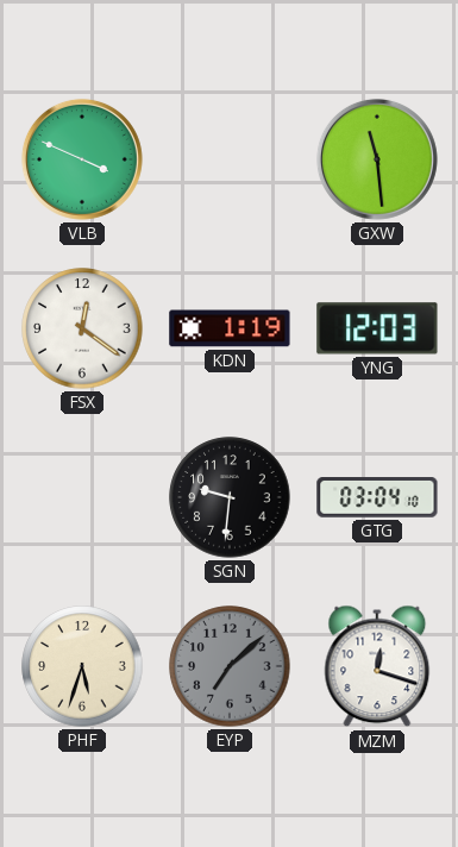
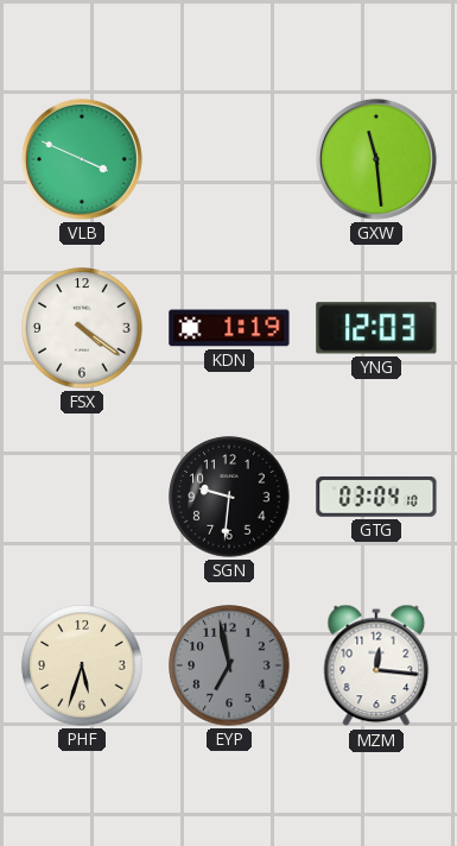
FSX: 12:21 -> 4:21
EYP: 7:08 -> 6:58
MZM: 12:18 -> 12:16
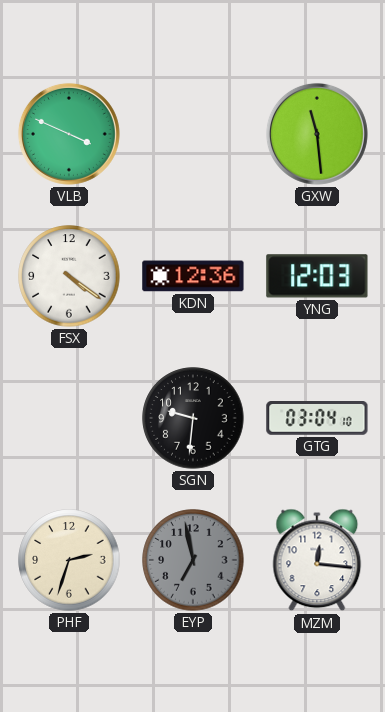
KDN: 1:19 -> 12:36
PHF: 5:33 -> 2:33
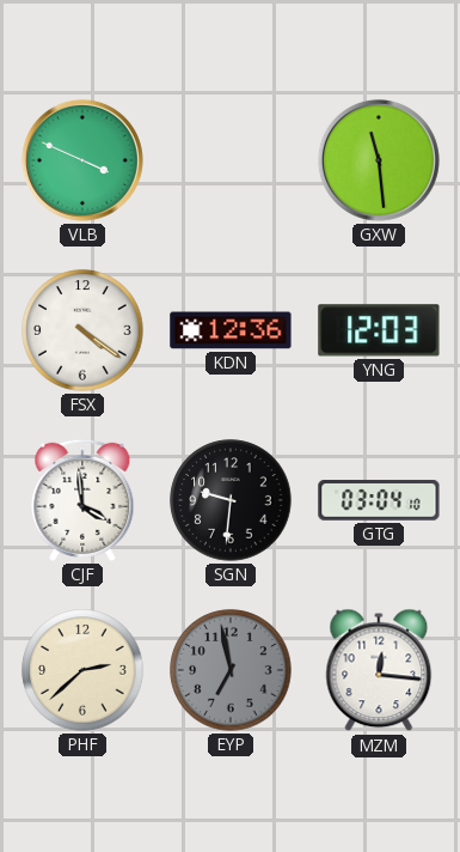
CJF: none -> 3:59
PHF: 2:33 -> 2:38
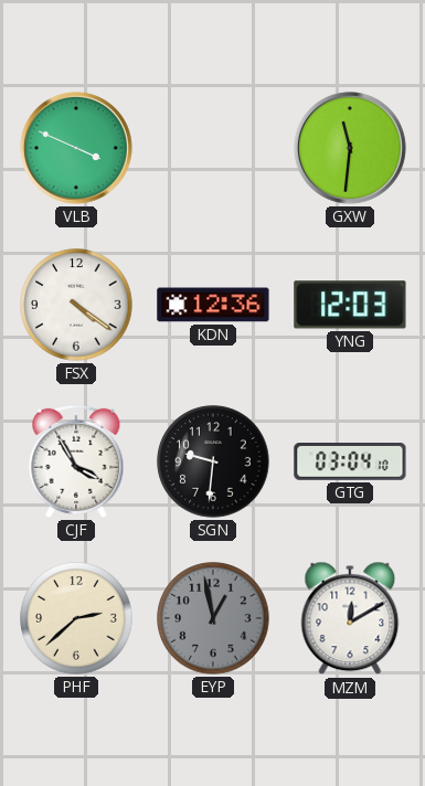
GXW: 11:29 -> 11:31
CJF: 3:59 -> 3:55
EYP: 6:58 -> 12:58
MZM: 12:16 -> 12:10
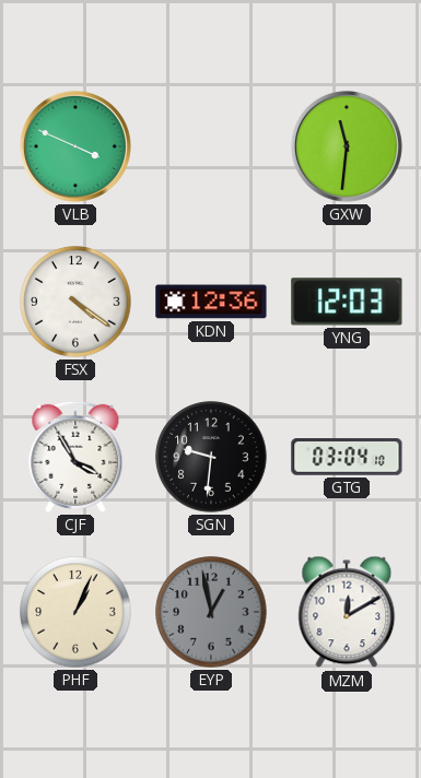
PHF: 2:38 -> 1:04
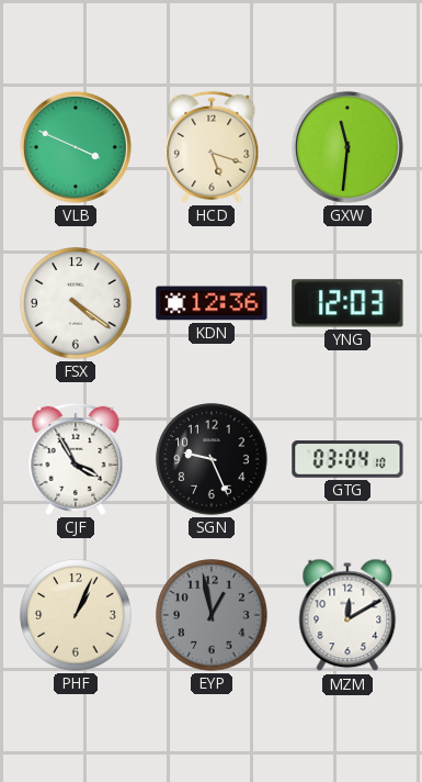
HCD: none -> 5:18
SGN: 9:31 -> 9:26
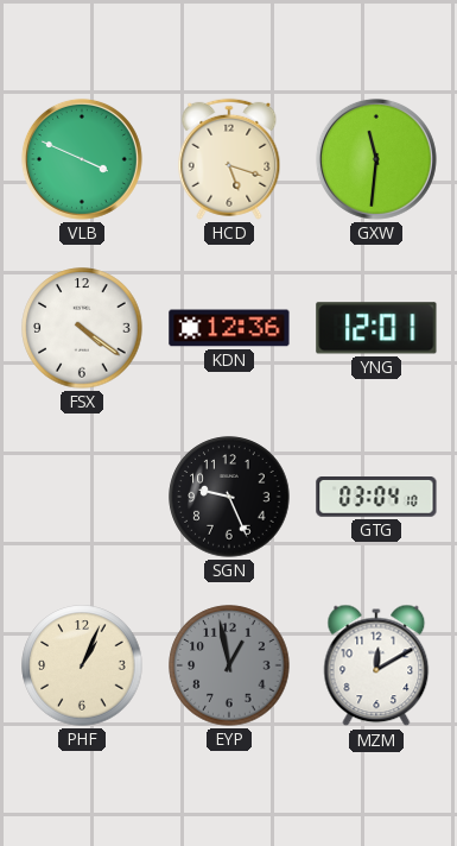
YNG: 12:03 -> 12:01
CJF: 3:55 -> none
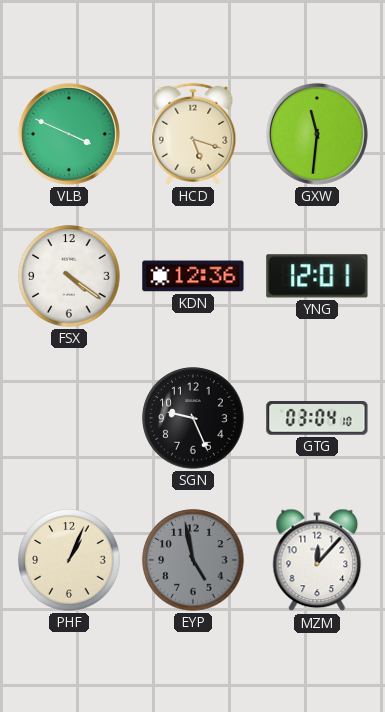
EYP: 12:58 -> 4:58
MZM: 12:10 -> 12:07
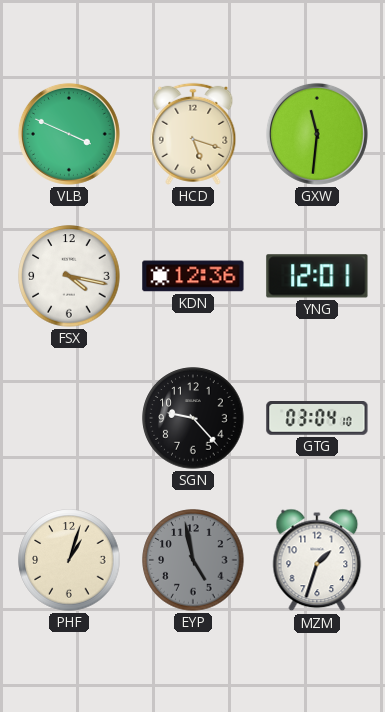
FSX: 4:21 -> 4:17
SGN: 9:26 -> 9:23
PHF: 1:04 -> 1:03
MZM: 12:07 -> 1:33
